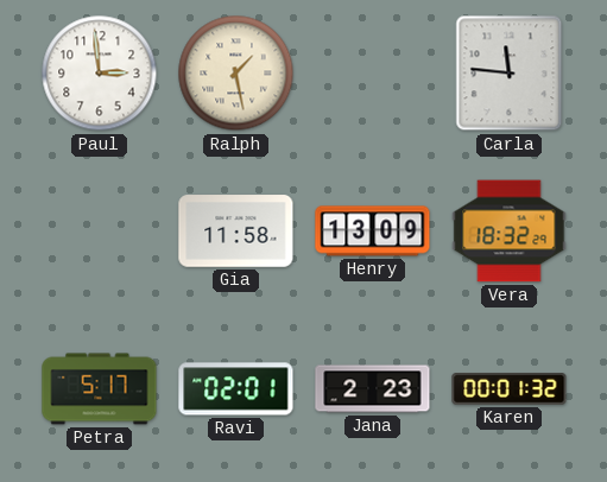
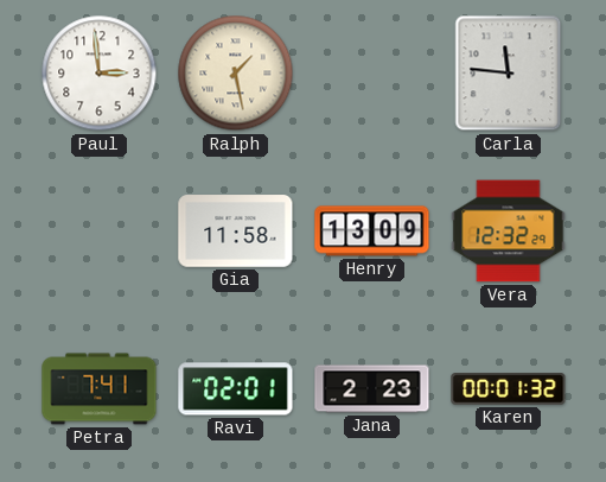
Vera: 18:32 -> 12:32
Petra: 5:17 -> 7:41
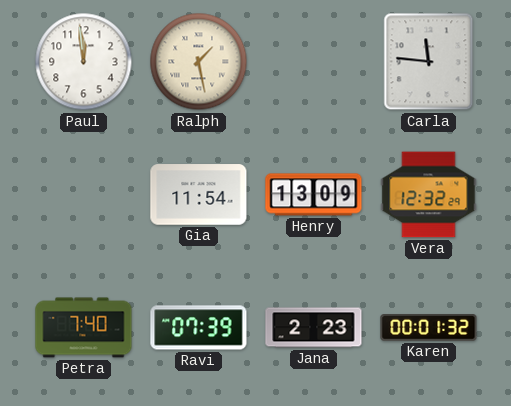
Paul: 2:59 -> 11:59
Gia: 11:58 -> 11:54
Petra: 7:41 -> 7:40
Ravi: 02:01 -> 07:39
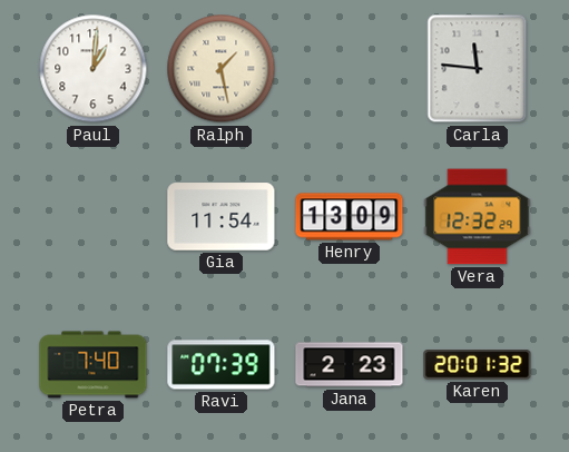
Paul: 11:59 -> 1:01
Karen: 00:01 -> 20:01
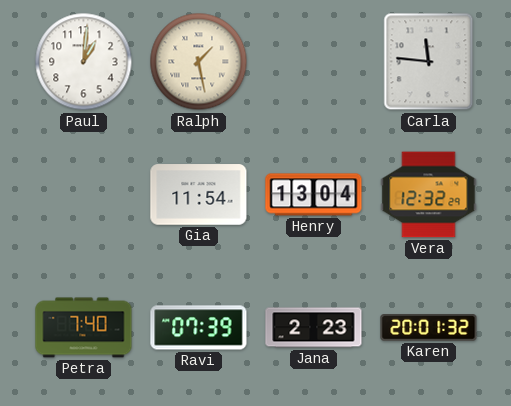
Henry: 13:09 -> 13:04
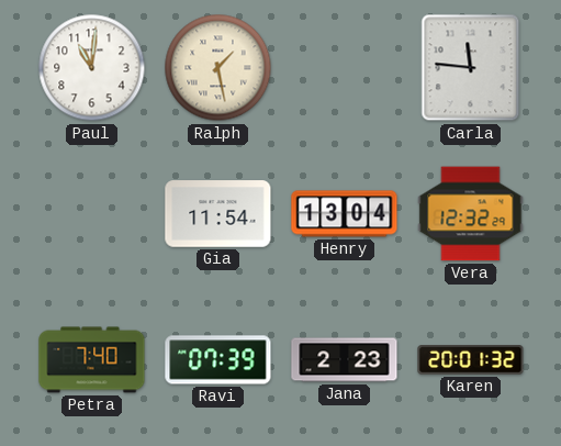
Paul: 1:01 -> 11:01
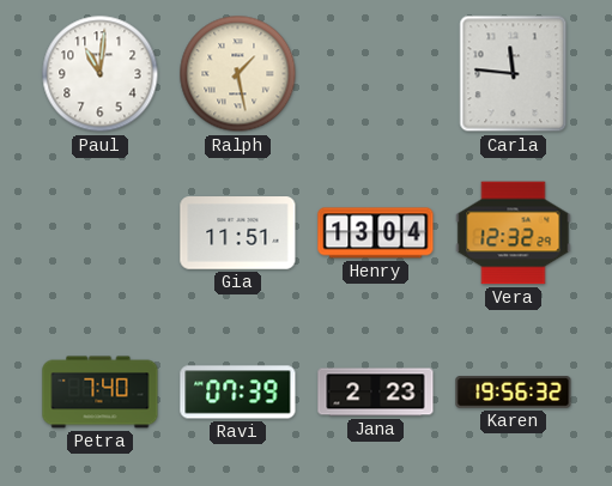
Gia: 11:54 -> 11:51
Karen: 20:01 -> 19:56
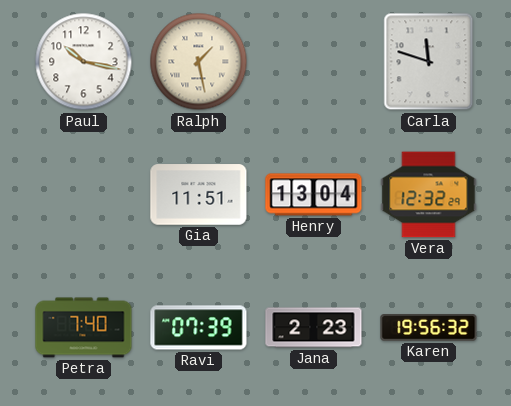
Paul: 11:01 -> 10:17
Carla: 11:46 -> 11:48
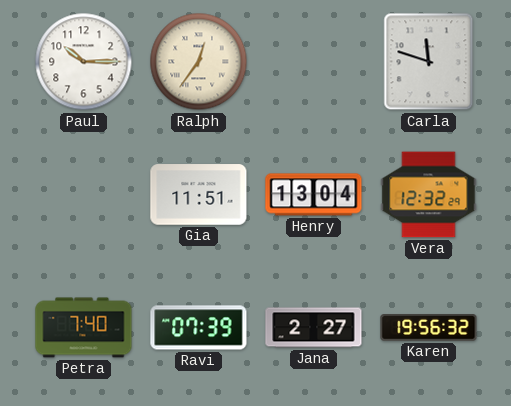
Paul: 10:17 -> 10:15
Ralph: 1:28 -> 12:36
Jana: 2:23 -> 2:27
